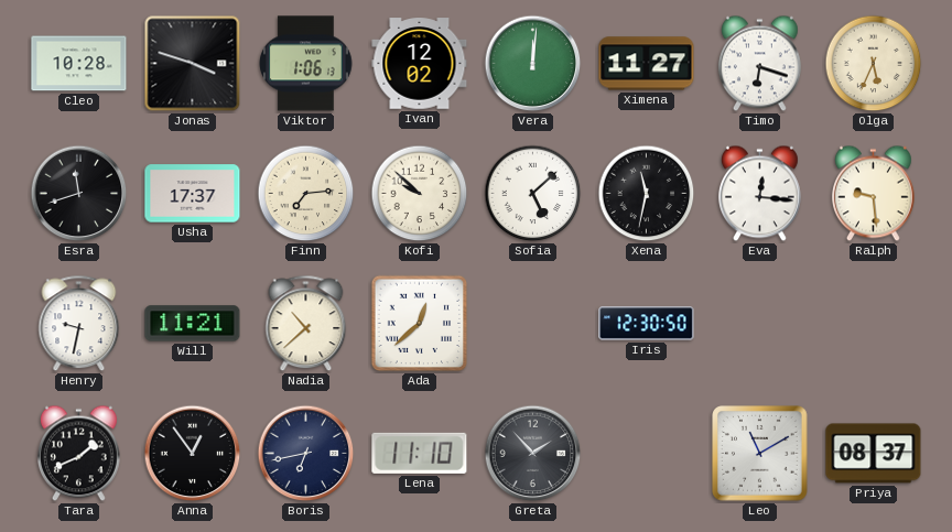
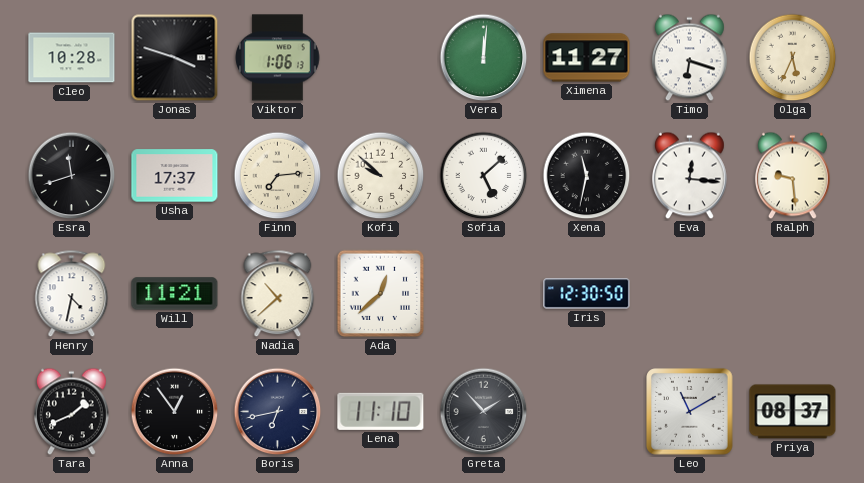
Ivan: 12:02 -> none
Henry: 9:32 -> 4:32
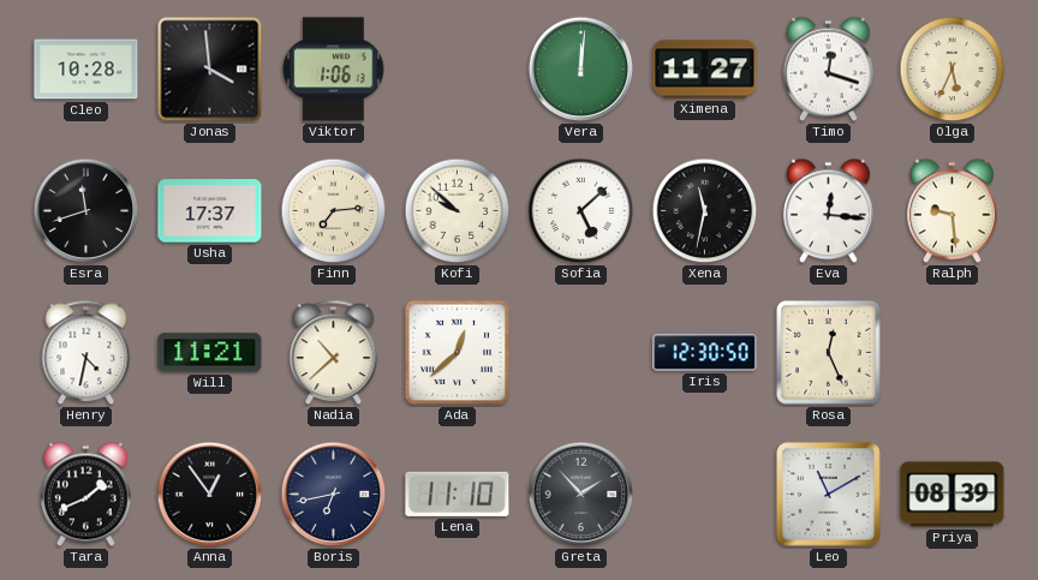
Jonas: 3:48 -> 3:59
Timo: 6:18 -> 12:18
Rosa: none -> 12:26
Priya: 08:37 -> 08:39
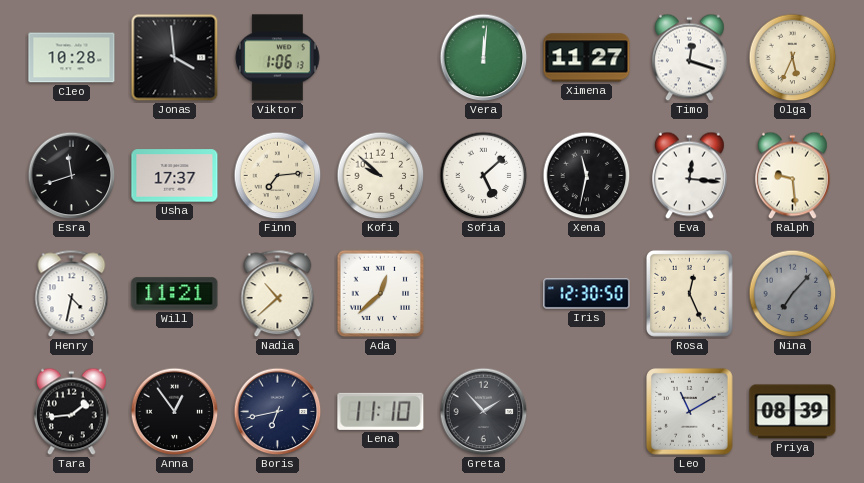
Nina: none -> 7:07
Tara: 1:41 -> 1:44
